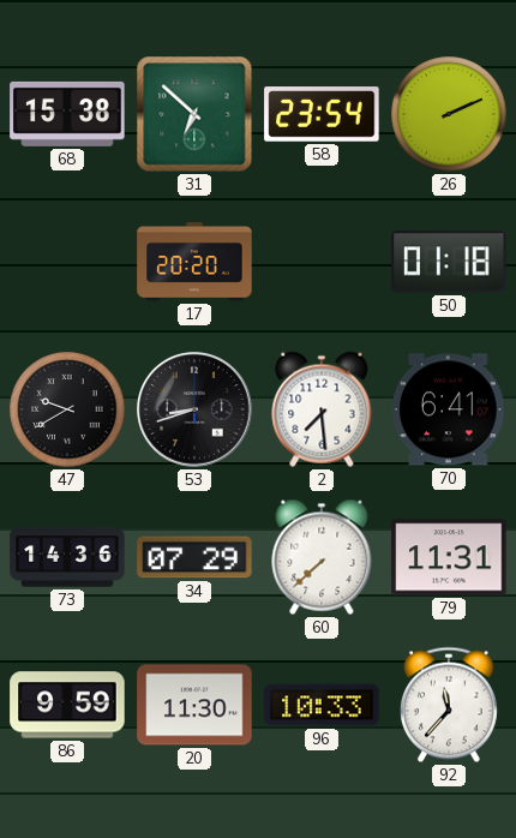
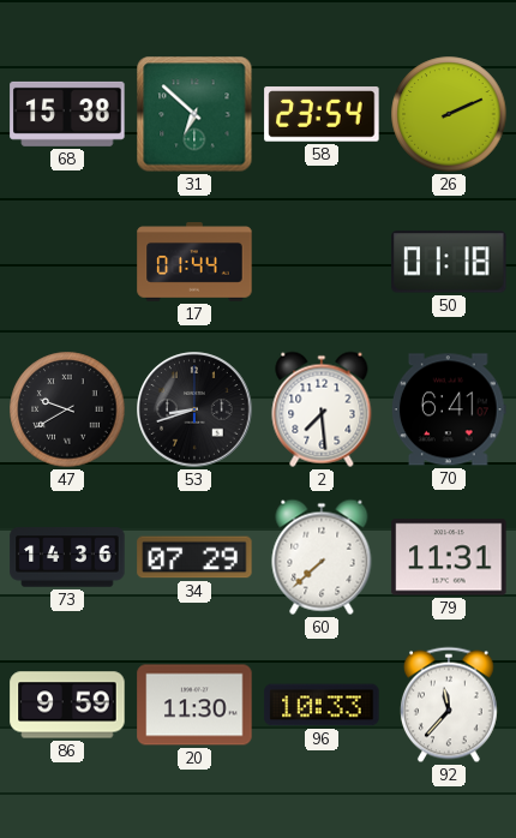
17: 20:20 -> 01:44
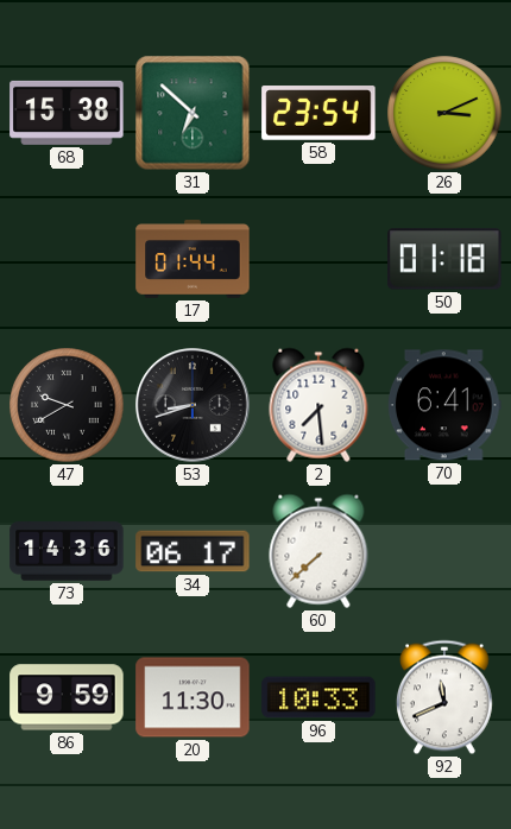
26: 2:11 -> 3:11
34: 07:29 -> 06:17
79: 11:31 -> none
92: 11:37 -> 11:41
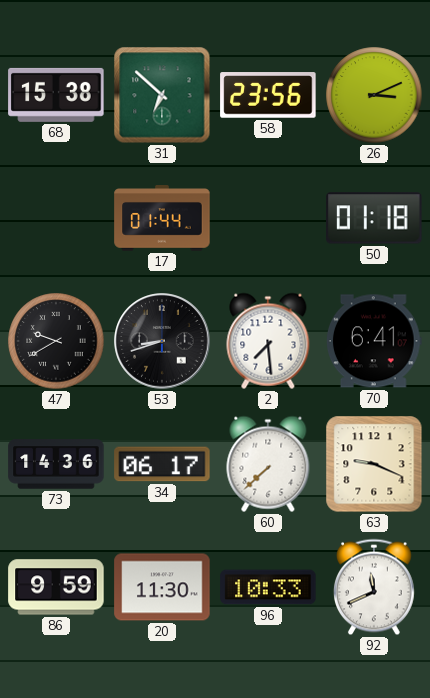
58: 23:54 -> 23:56
63: none -> 9:19
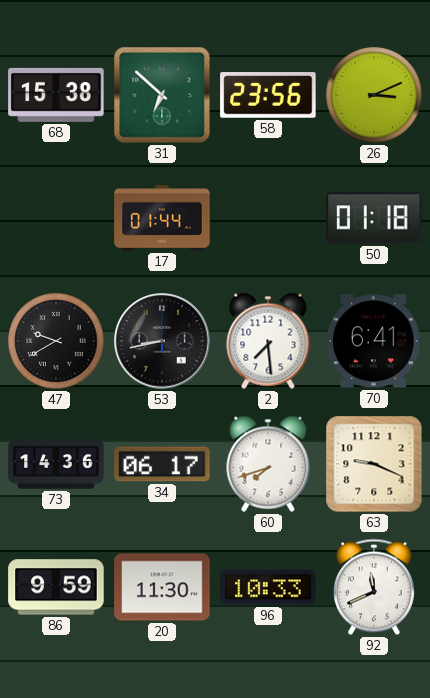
53: 8:42 -> 8:43
60: 7:38 -> 7:42
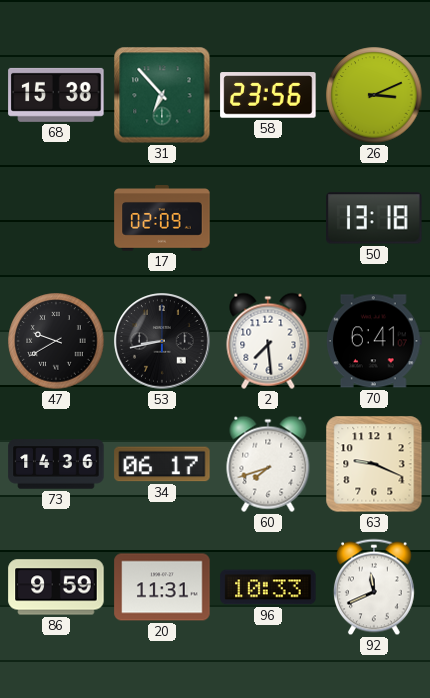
31: 6:52 -> 6:53
17: 01:44 -> 02:09
50: 01:18 -> 13:18
20: 11:30 -> 11:31
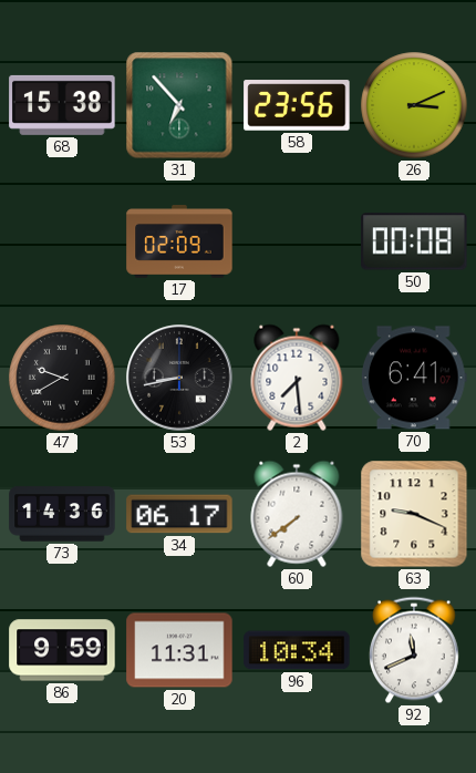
50: 13:18 -> 00:08
60: 7:42 -> 7:39
96: 10:33 -> 10:34
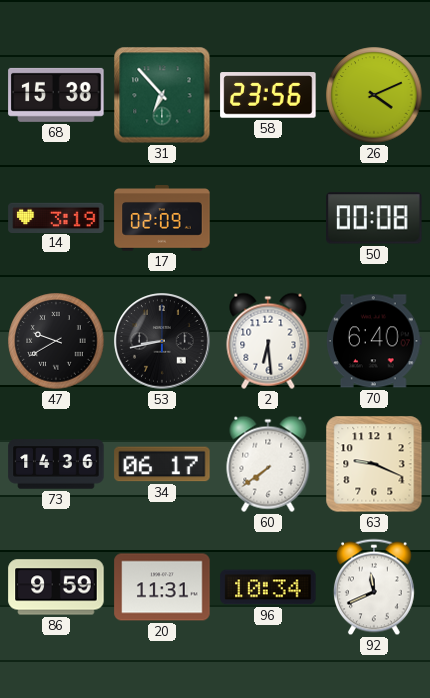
26: 3:11 -> 4:11
14: none -> 3:19
2: 7:29 -> 6:29
70: 6:41 -> 6:40
